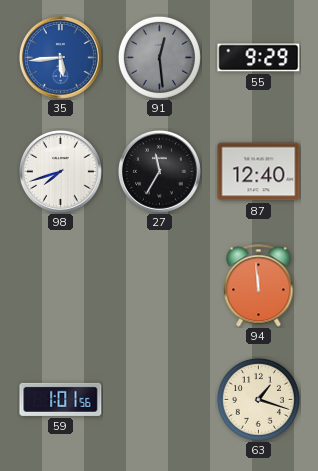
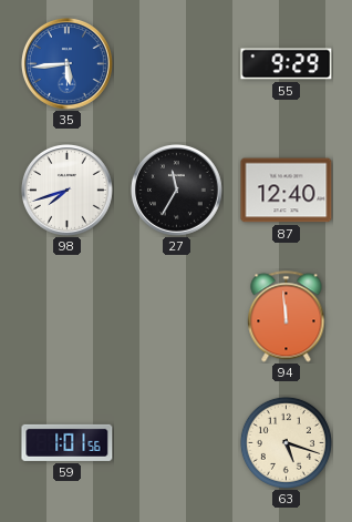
91: 12:29 -> none
63: 1:18 -> 5:18
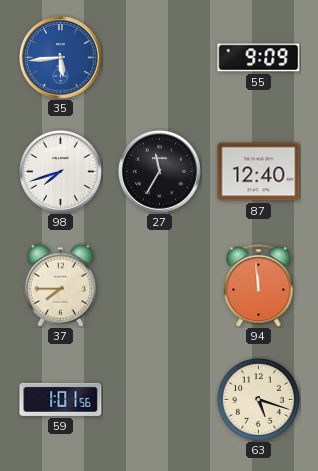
55: 9:29 -> 9:09
37: none -> 7:45
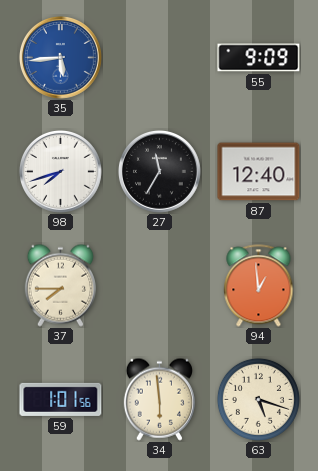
94: 11:59 -> 12:59
34: none -> 5:59
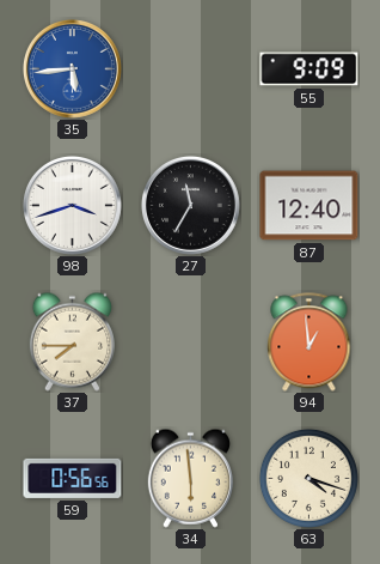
98: 7:42 -> 3:42
59: 1:01 -> 0:56
63: 5:18 -> 4:18
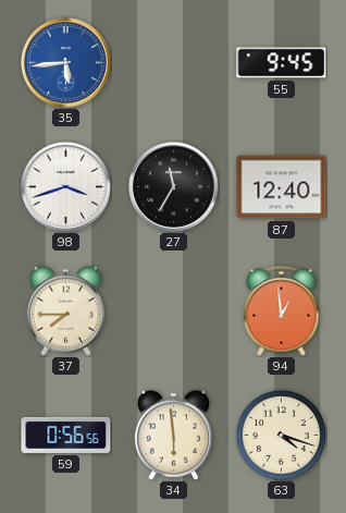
55: 9:09 -> 9:45
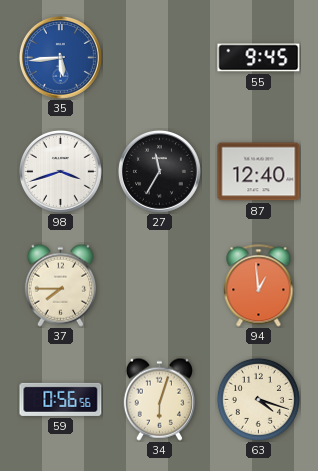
34: 5:59 -> 6:03
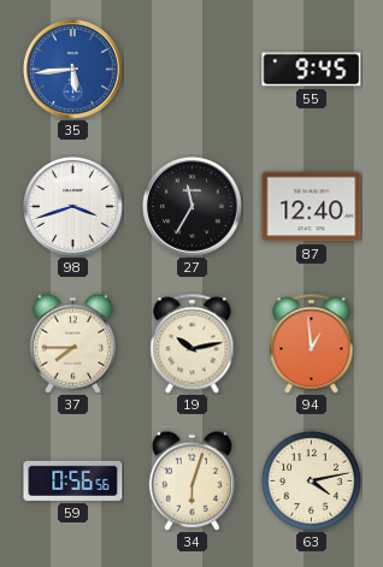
19: none -> 10:13
63: 4:18 -> 4:13
